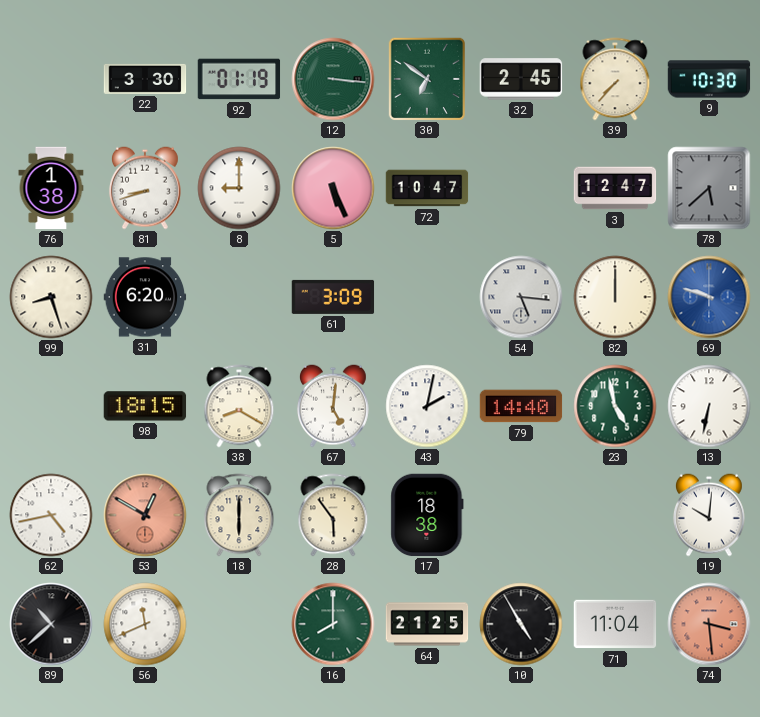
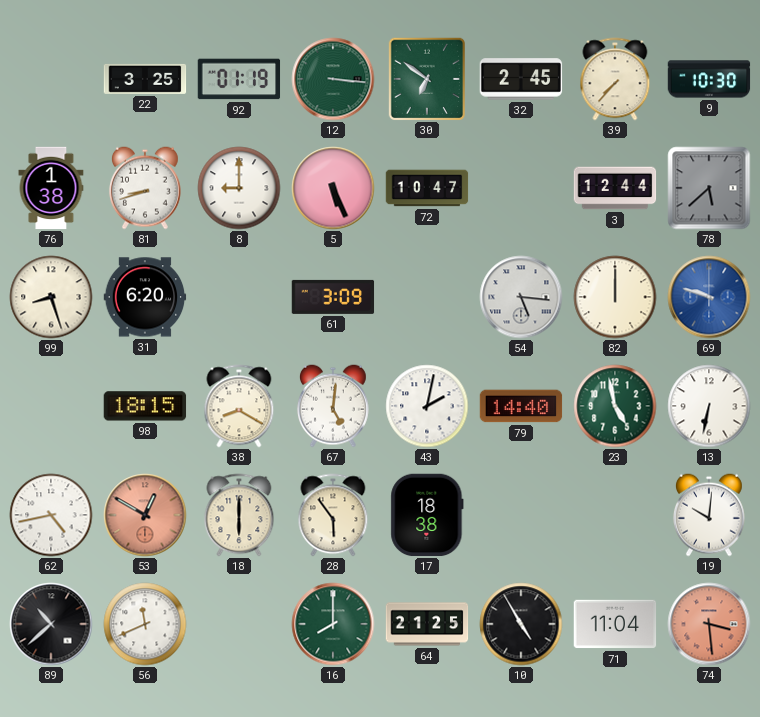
22: 3:30 -> 3:25
3: 12:47 -> 12:44
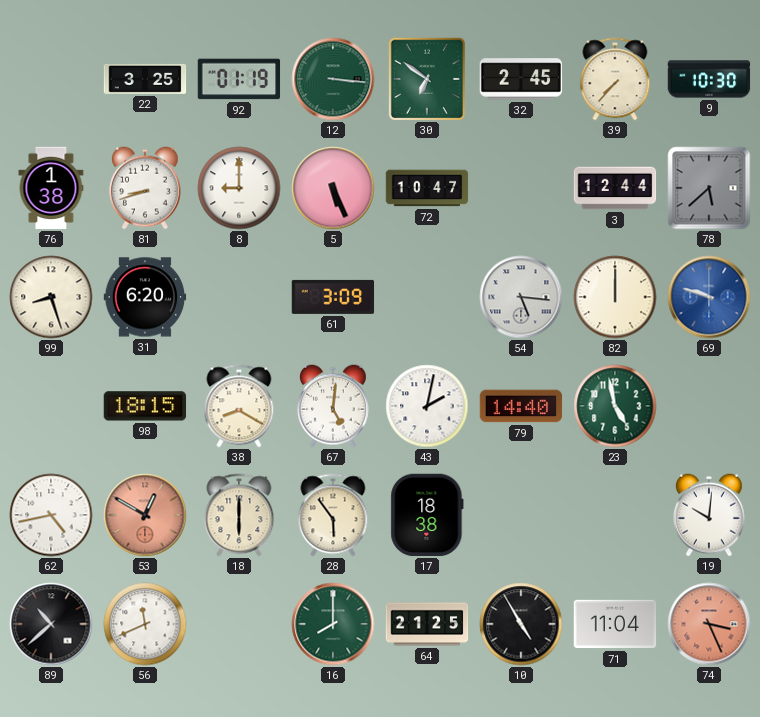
13: 6:32 -> none
74: 3:29 -> 3:26
